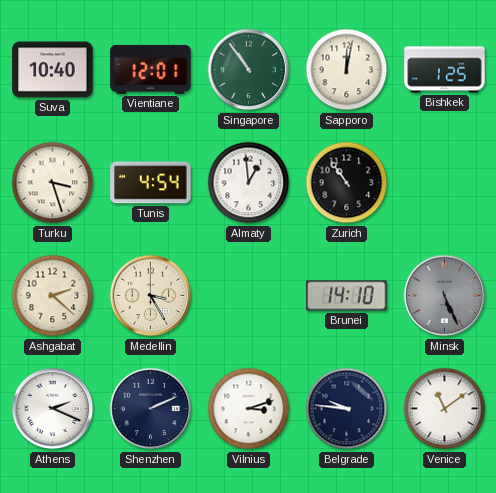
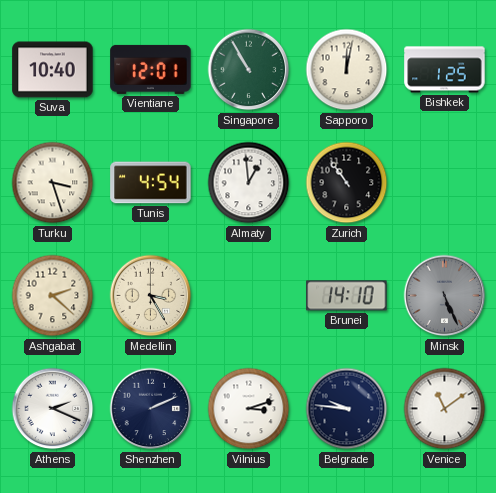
Singapore: 10:54 -> 10:55
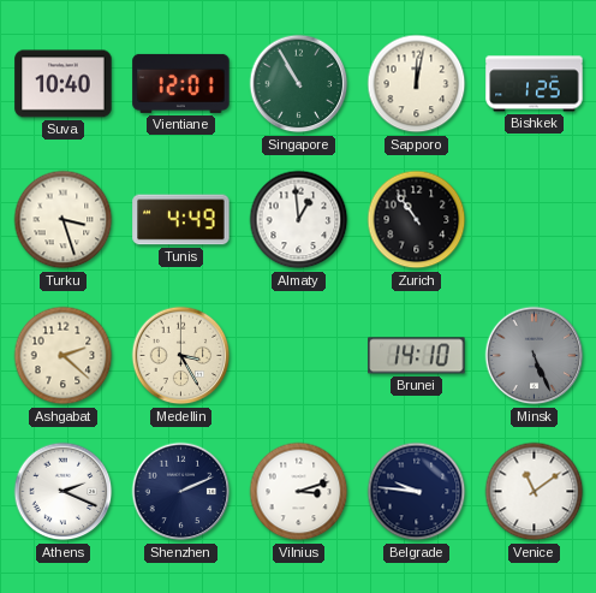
Tunis: 4:54 -> 4:49
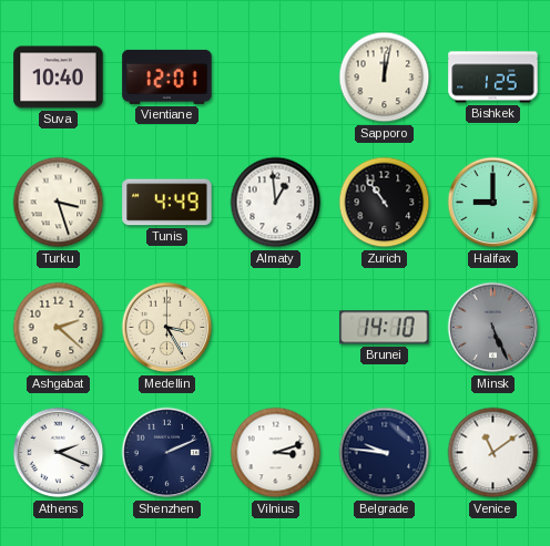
Singapore: 10:55 -> none
Halifax: none -> 9:00
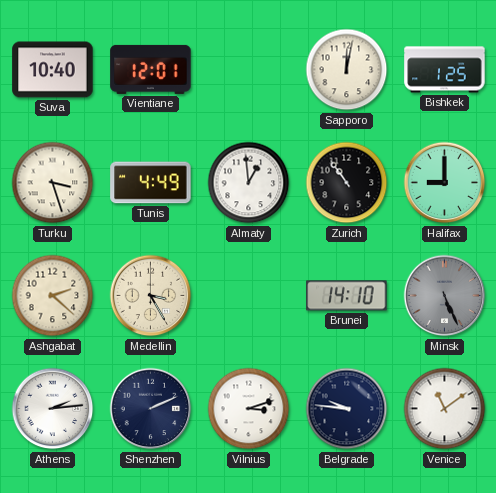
Athens: 2:19 -> 2:14
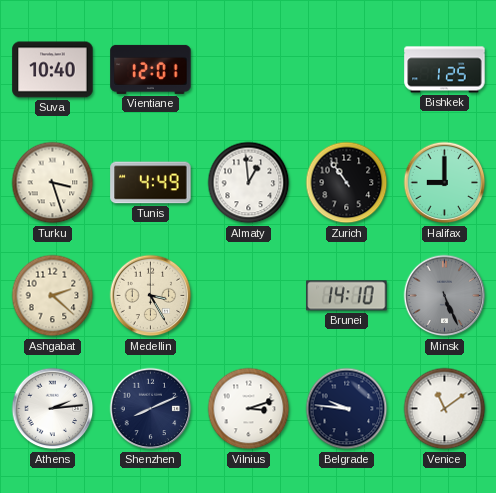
Sapporo: 12:02 -> none
Shenzhen: 2:11 -> 8:11
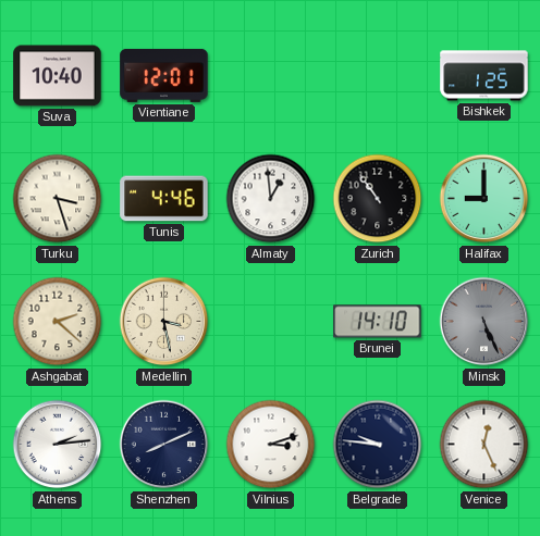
Tunis: 4:49 -> 4:46
Medellin: 3:25 -> 3:28
Venice: 11:09 -> 12:26
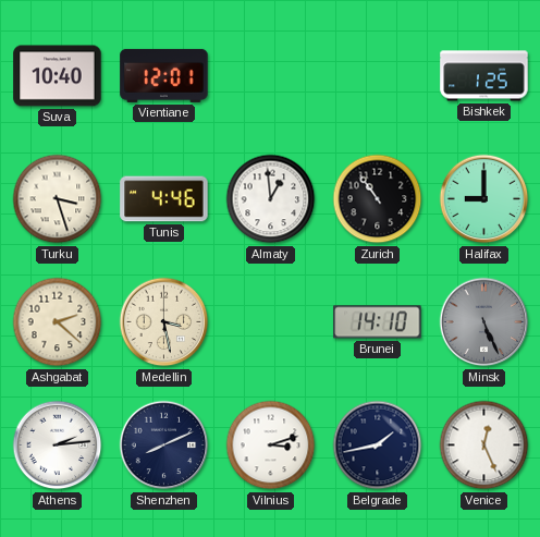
Belgrade: 9:46 -> 1:43
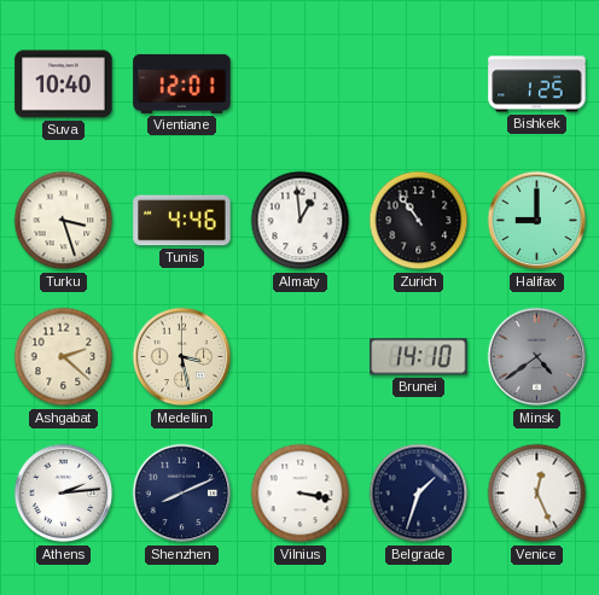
Minsk: 5:26 -> 4:39
Vilnius: 3:12 -> 3:17
Belgrade: 1:43 -> 1:33
